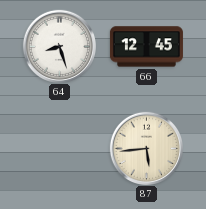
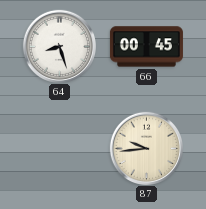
66: 12:45 -> 00:45
87: 5:44 -> 9:44
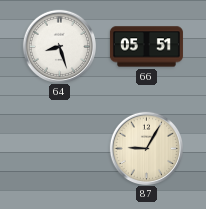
66: 00:45 -> 05:51
87: 9:44 -> 9:05
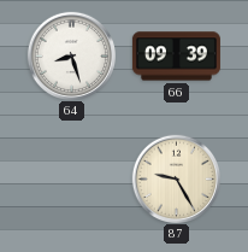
66: 05:51 -> 09:39
87: 9:05 -> 9:25
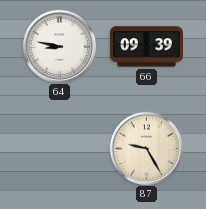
64: 8:27 -> 8:47
